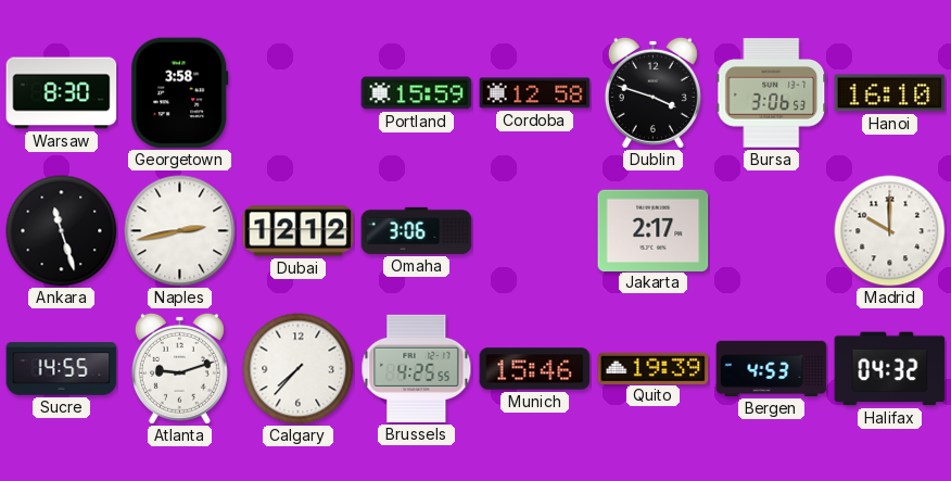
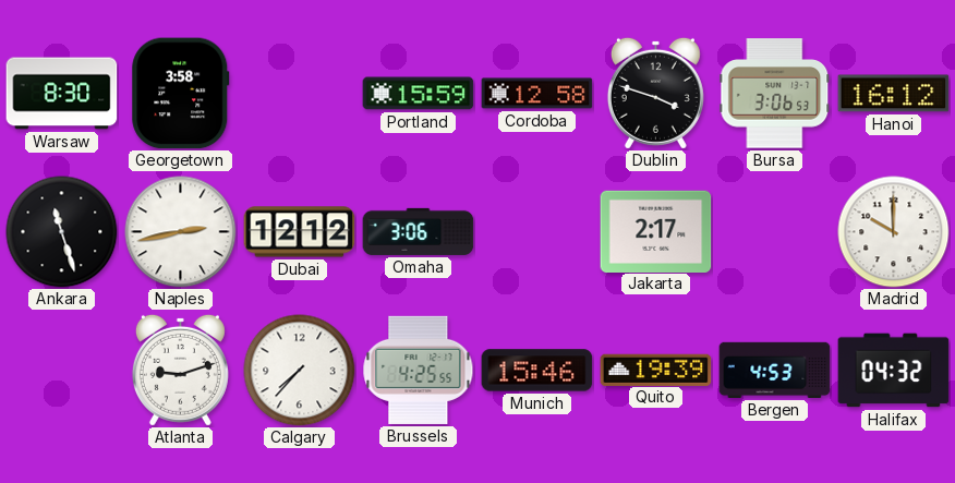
Hanoi: 16:10 -> 16:12
Sucre: 14:55 -> none
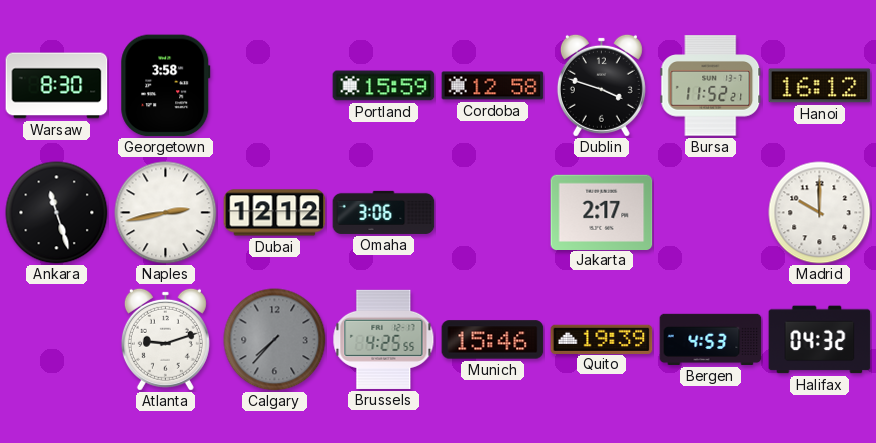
Bursa: 3:06 -> 11:52
Calgary dial: white -> grey
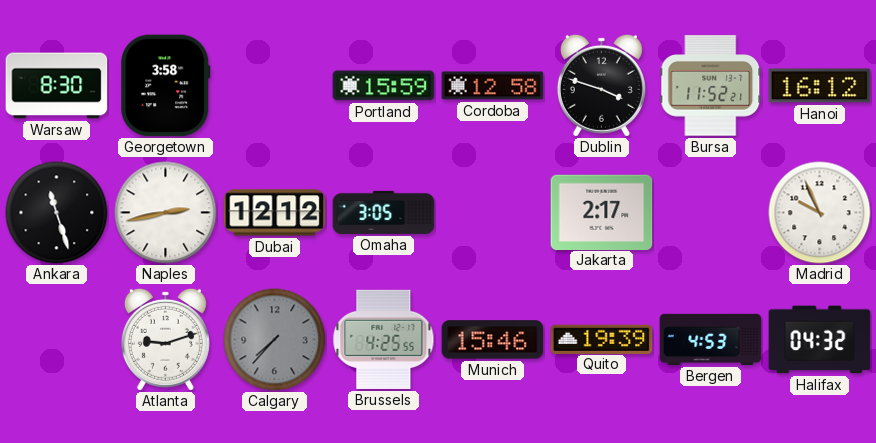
Omaha: 3:06 -> 3:05
Madrid: 10:00 -> 9:56
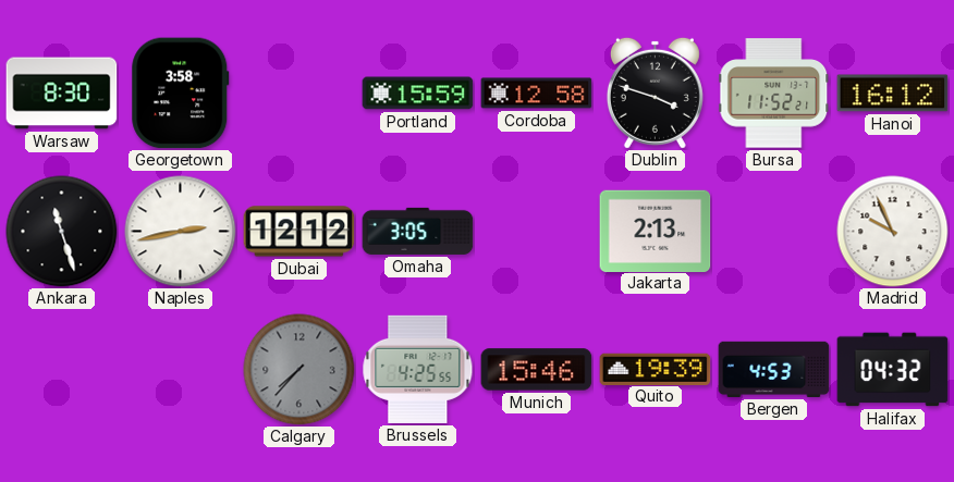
Jakarta: 2:17 -> 2:13
Atlanta: 9:12 -> none
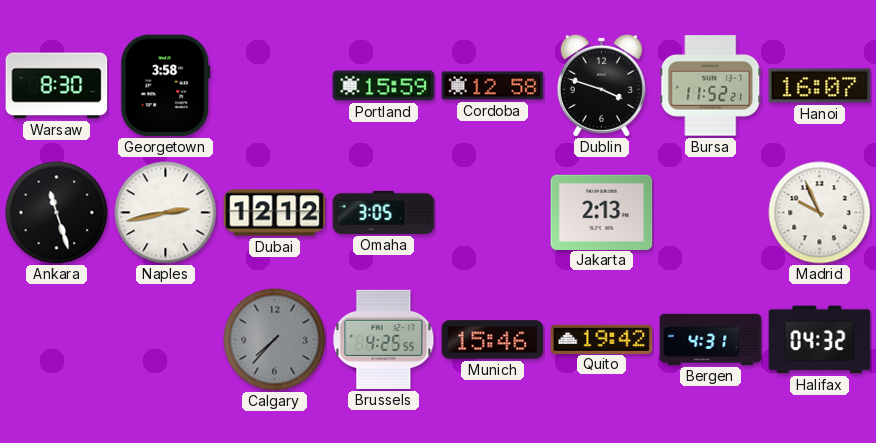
Hanoi: 16:12 -> 16:07
Quito: 19:39 -> 19:42
Bergen: 4:53 -> 4:31
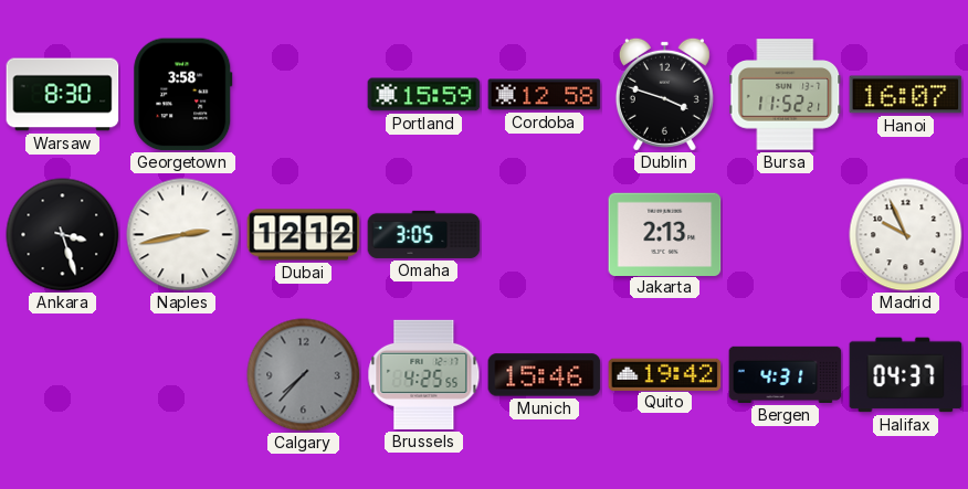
Ankara: 11:27 -> 3:27
Halifax: 04:32 -> 04:37
